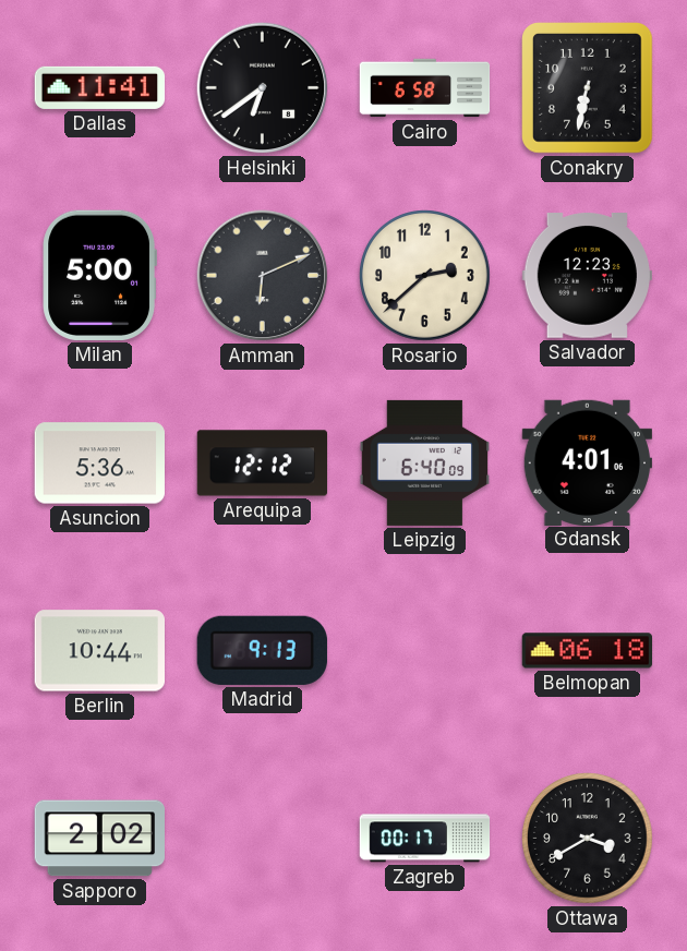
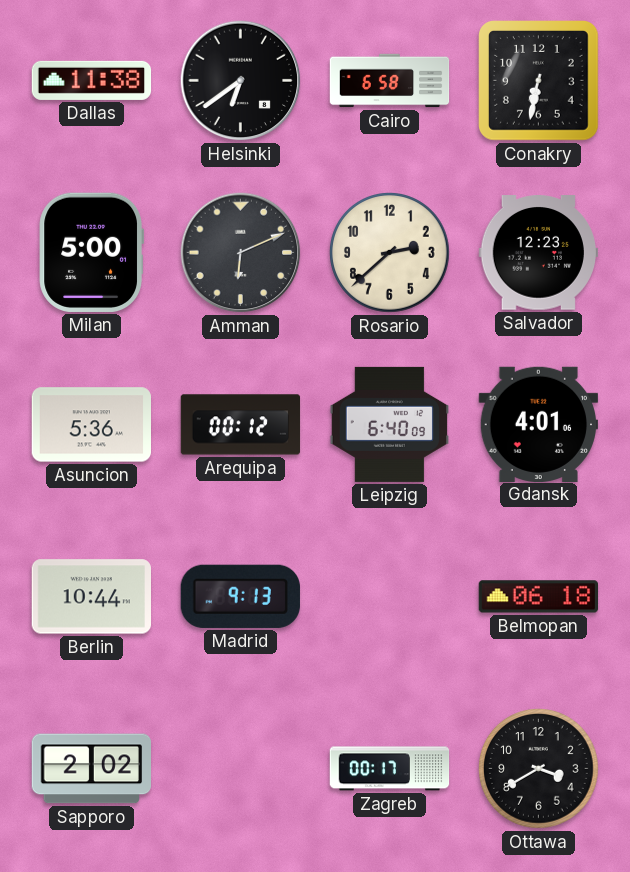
Dallas: 11:41 -> 11:38
Arequipa: 12:12 -> 00:12
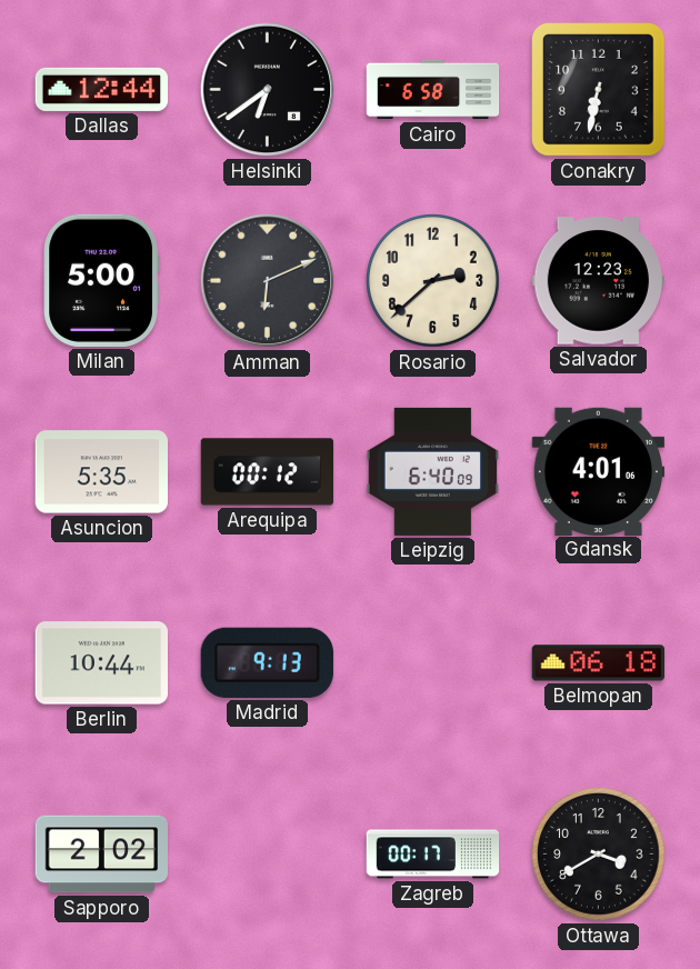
Dallas: 11:38 -> 12:44
Asuncion: 5:36 -> 5:35
